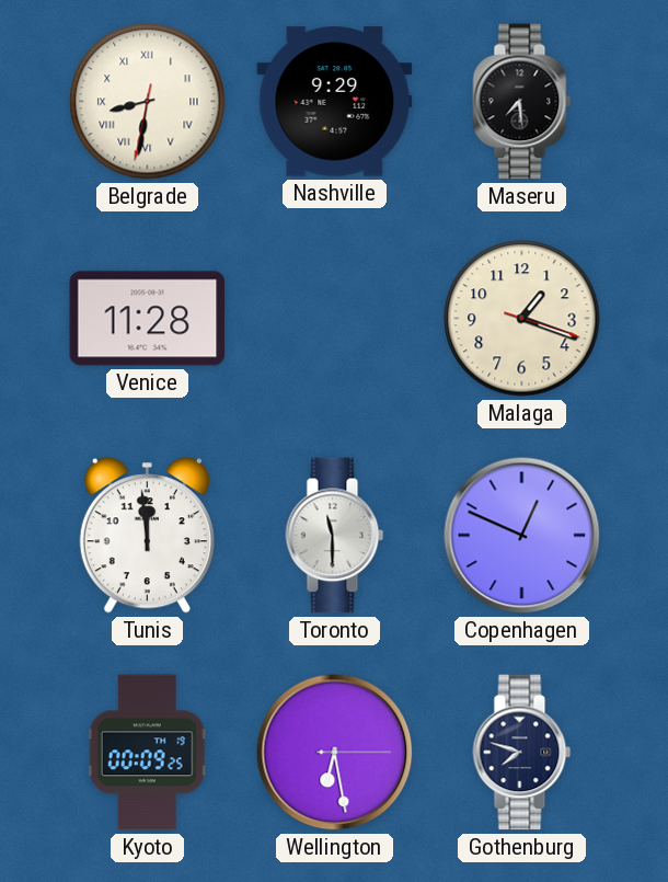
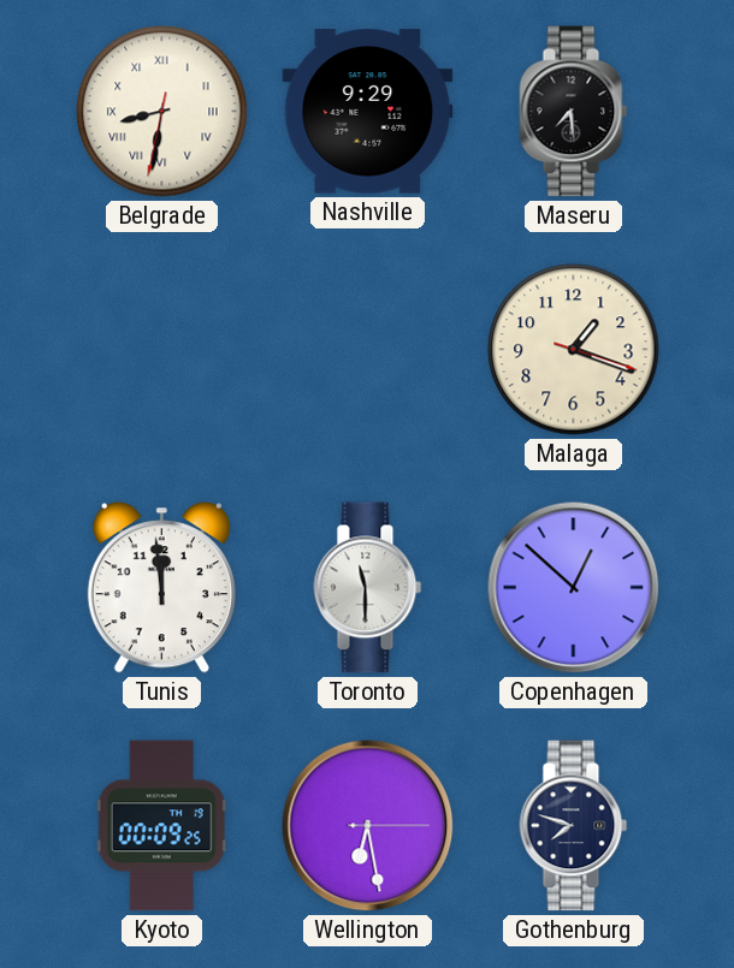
Venice: 11:28 -> none
Copenhagen: 12:49 -> 12:52
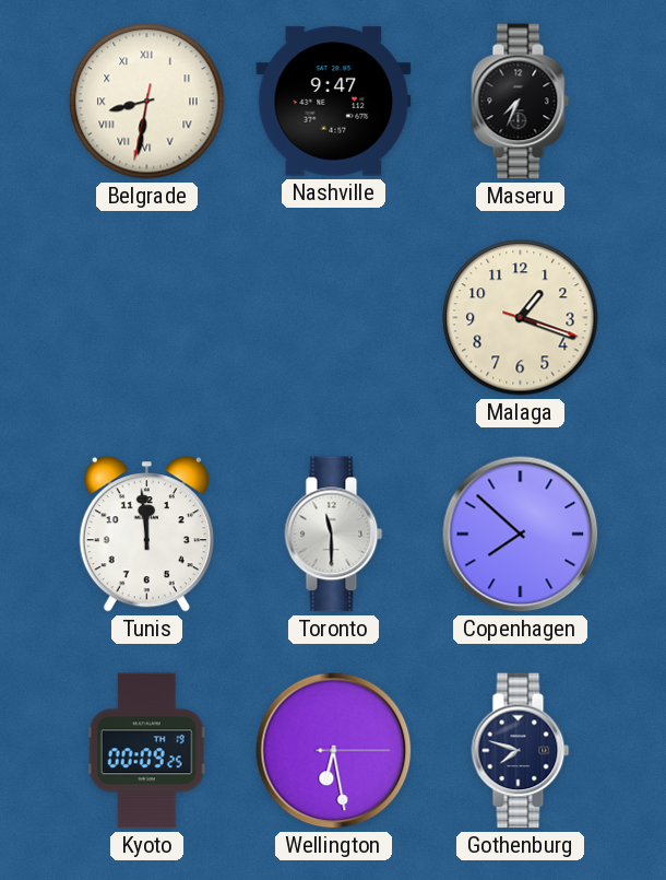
Nashville: 9:29 -> 9:47
Maseru: 7:29 -> 7:34
Copenhagen: 12:52 -> 7:52
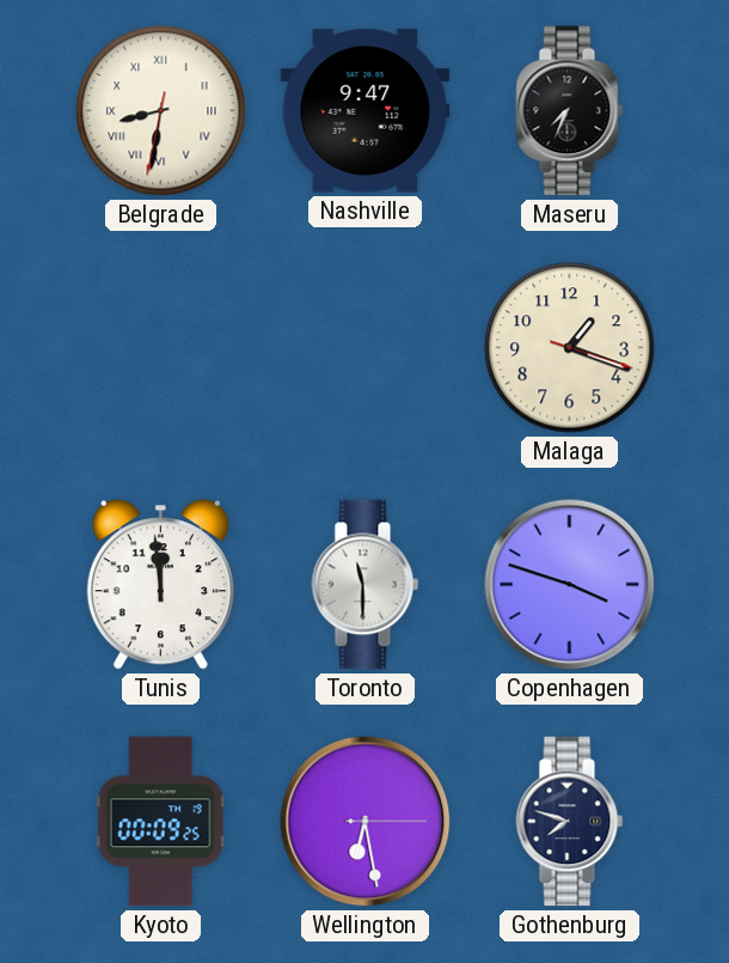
Copenhagen: 7:52 -> 3:48
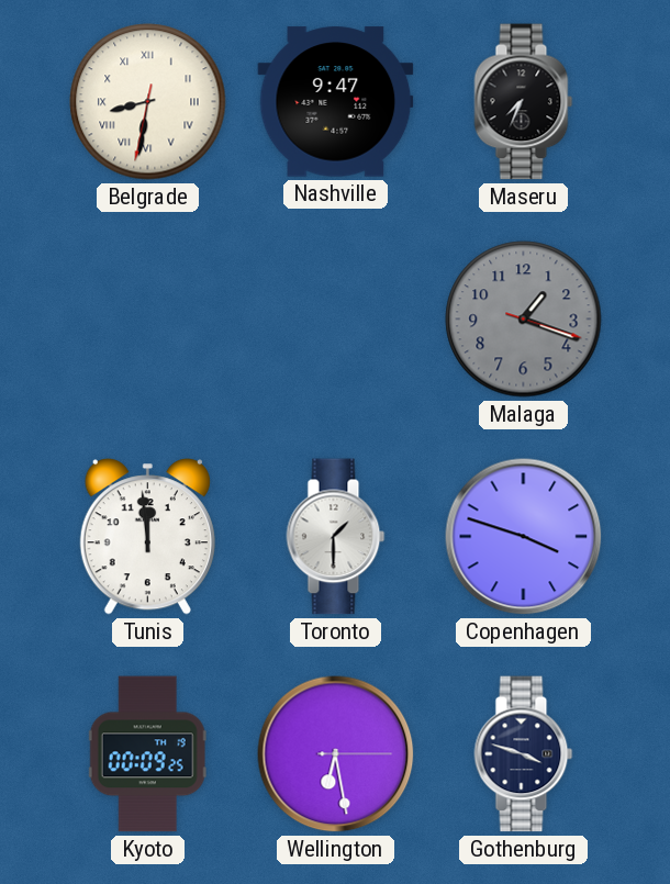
Malaga dial: cream -> grey
Toronto: 11:30 -> 1:30
Gothenburg: 7:48 -> 3:48
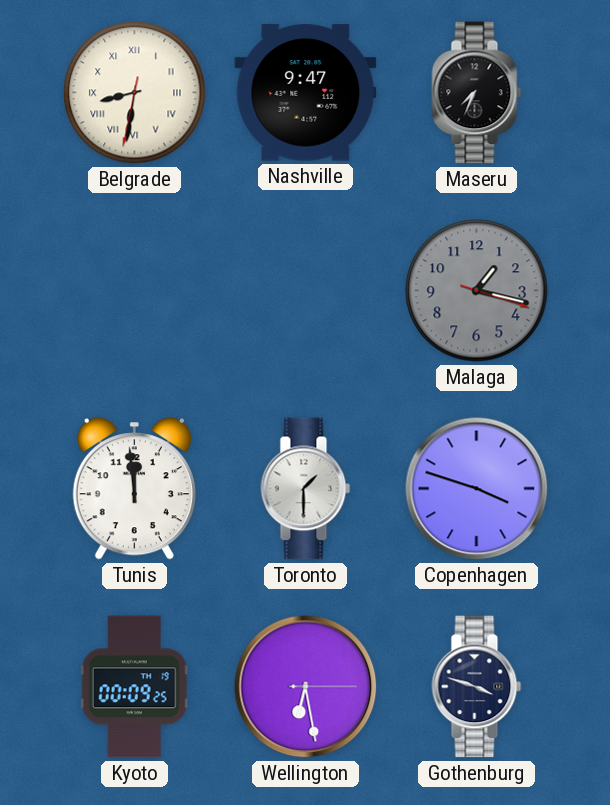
Malaga: 1:18 -> 1:17
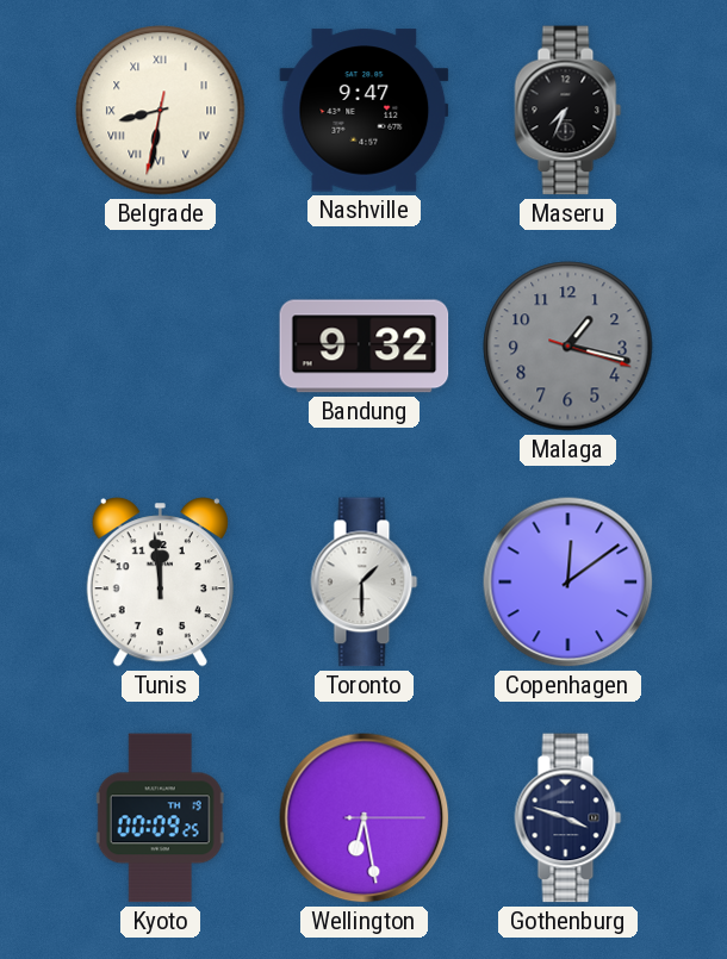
Bandung: none -> 9:32
Copenhagen: 3:48 -> 12:09
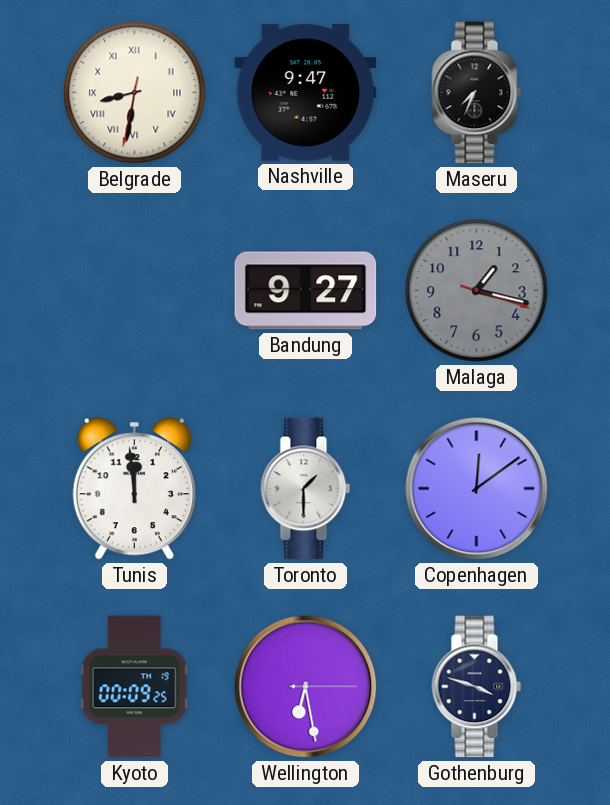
Bandung: 9:32 -> 9:27
